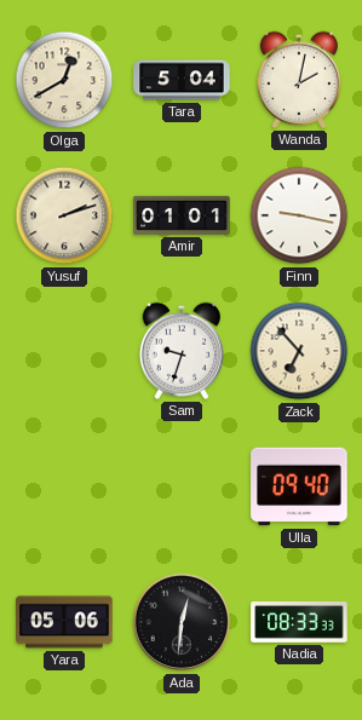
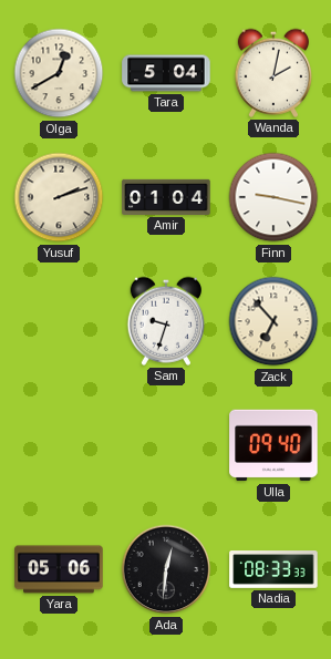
Amir: 01:01 -> 01:04
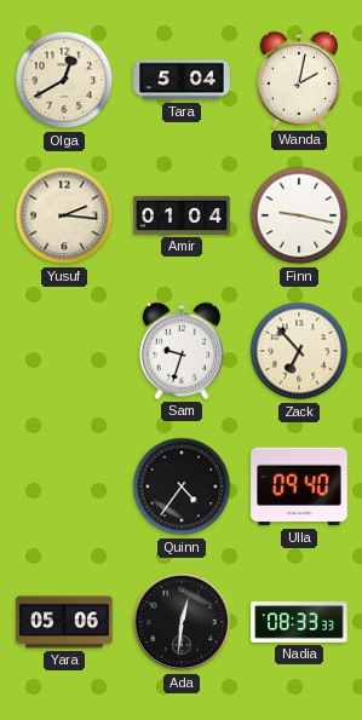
Yusuf: 2:12 -> 2:16
Quinn: none -> 4:36
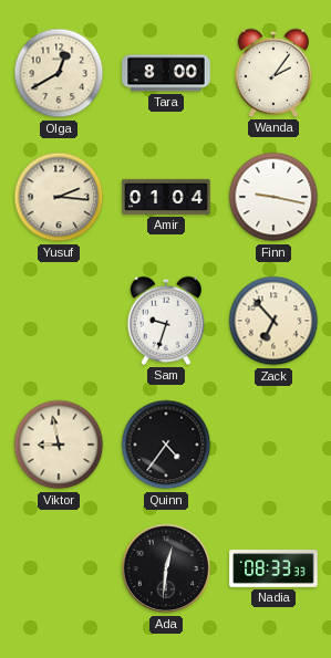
Tara: 5:04 -> 8:00
Wanda: 2:02 -> 2:06
Viktor: none -> 8:58
Ulla: 09:40 -> none
Yara: 05:06 -> none
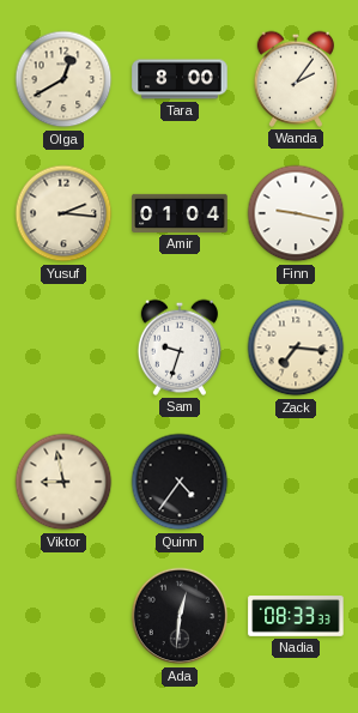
Zack: 6:53 -> 7:16
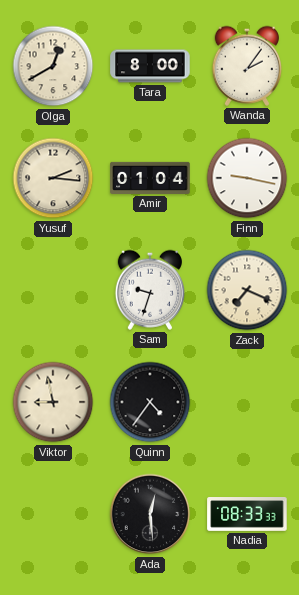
Zack: 7:16 -> 7:19
Ada: 12:31 -> 12:29
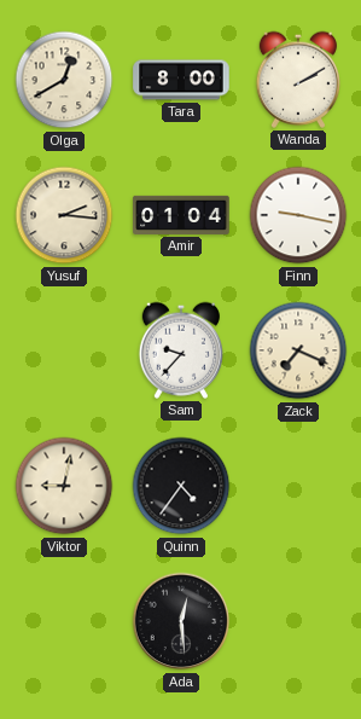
Wanda: 2:06 -> 2:10
Sam: 9:33 -> 9:37
Viktor: 8:58 -> 9:02
Nadia: 08:33 -> none
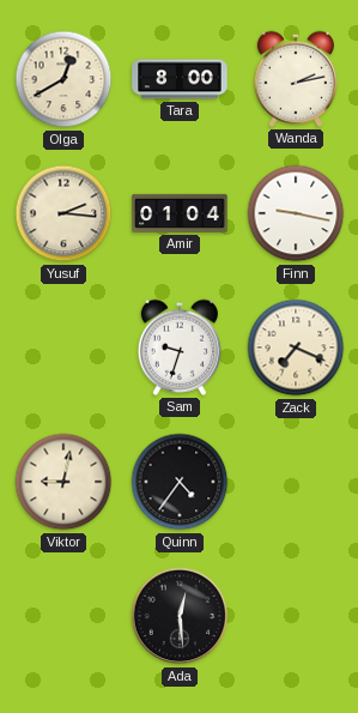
Wanda: 2:10 -> 2:13
Sam: 9:37 -> 9:33
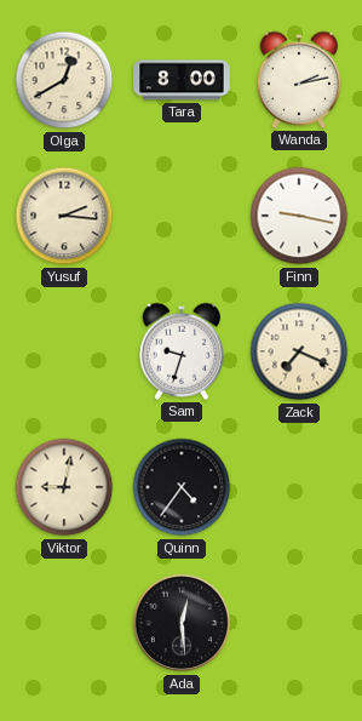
Amir: 01:04 -> none
